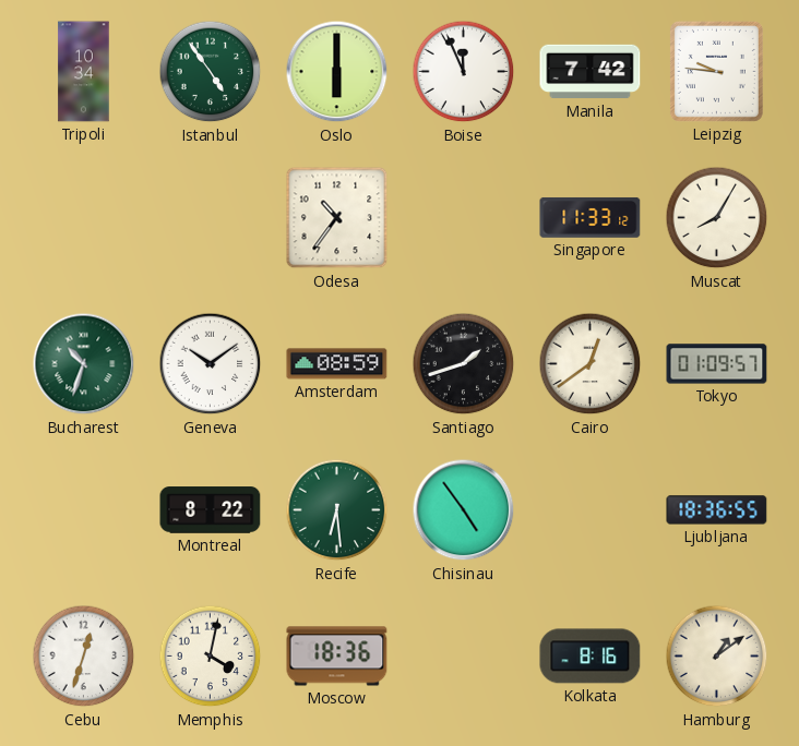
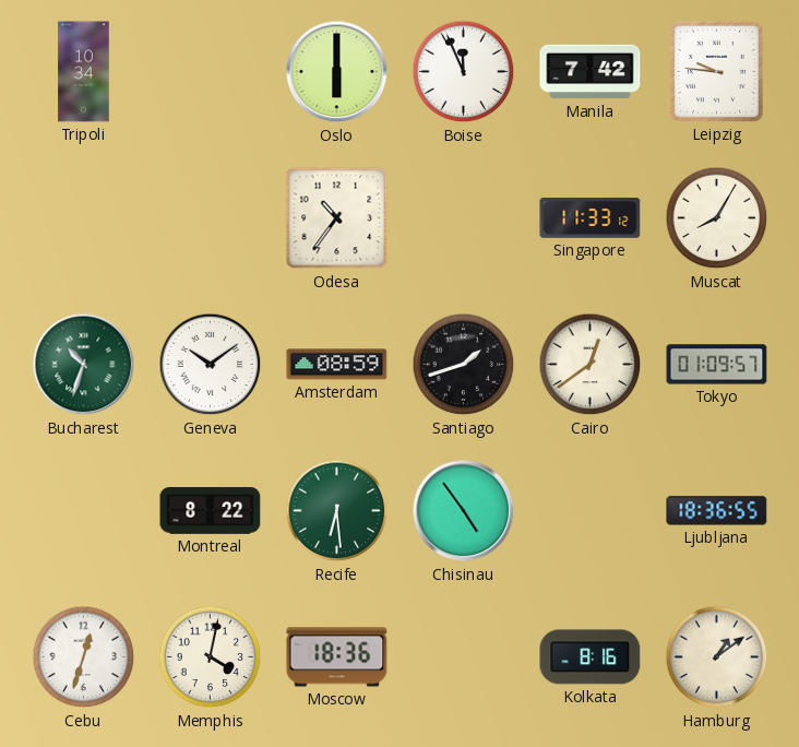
Istanbul: 4:54 -> none
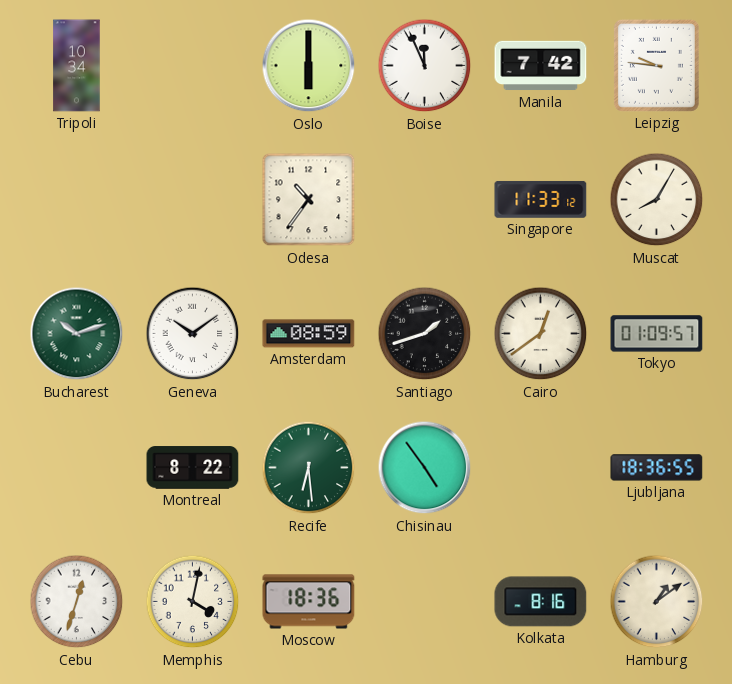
Bucharest: 10:33 -> 10:12
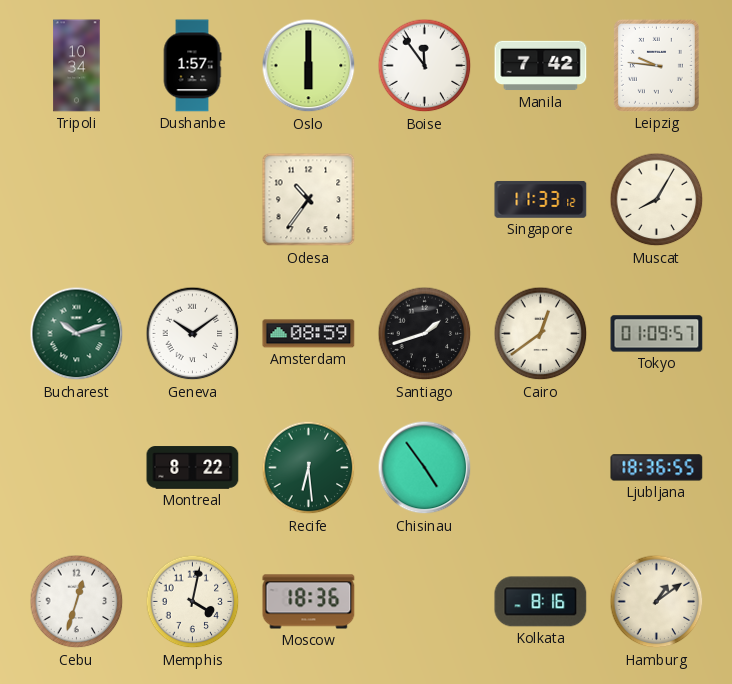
Dushanbe: none -> 1:57
Boise: 11:56 -> 11:54
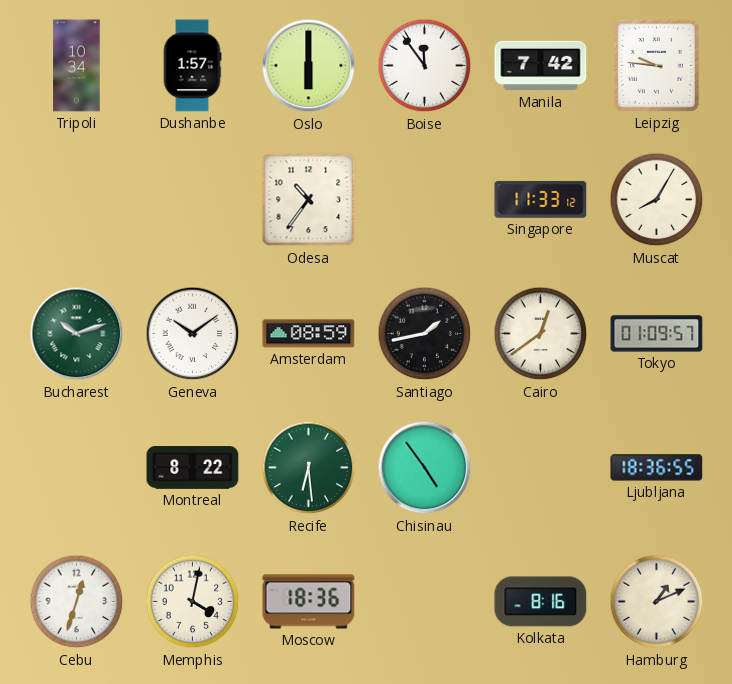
Santiago: 1:42 -> 1:43
Hamburg: 1:09 -> 1:11
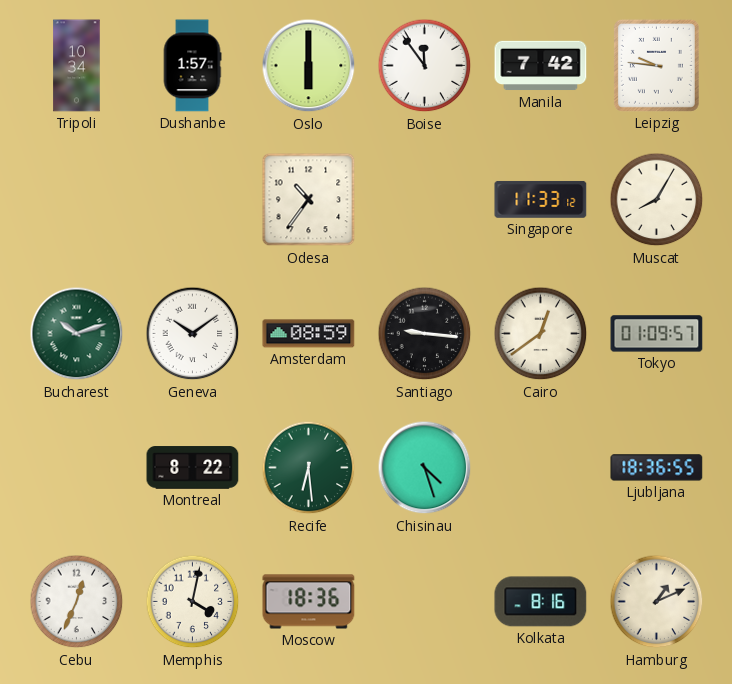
Santiago: 1:43 -> 9:16
Chisinau: 4:54 -> 4:27
Cebu: 12:33 -> 12:34
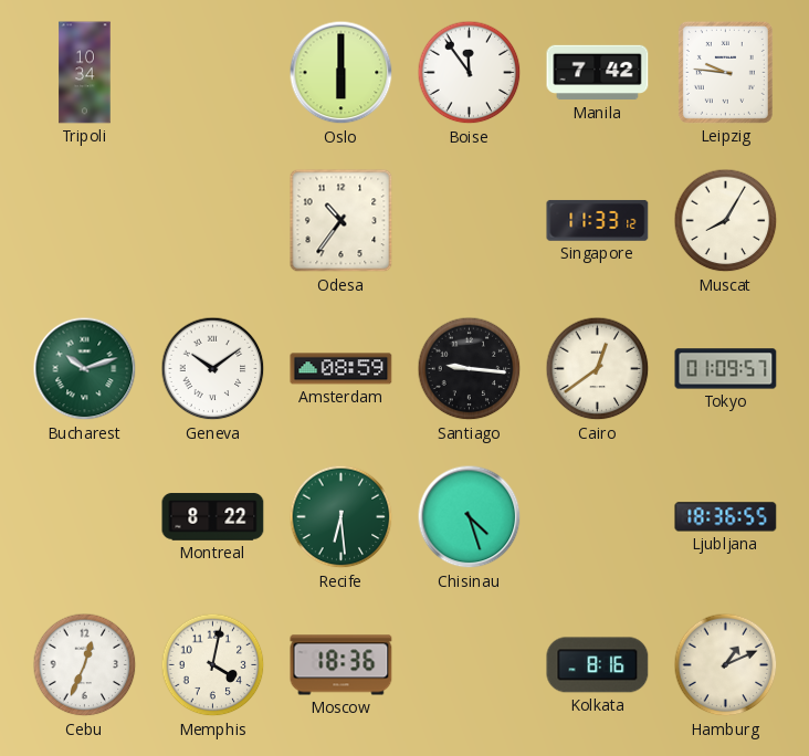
Dushanbe: 1:57 -> none
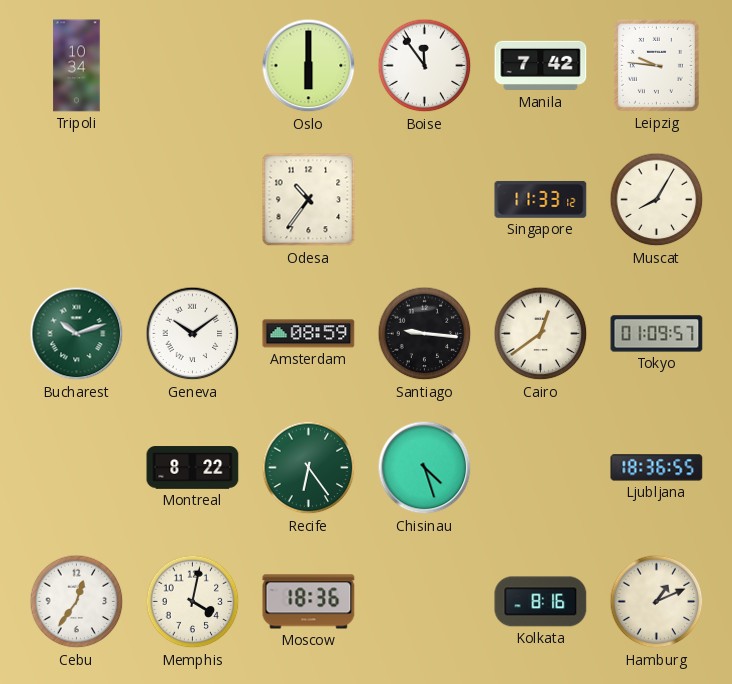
Recife: 6:29 -> 6:24
Cebu: 12:34 -> 12:36
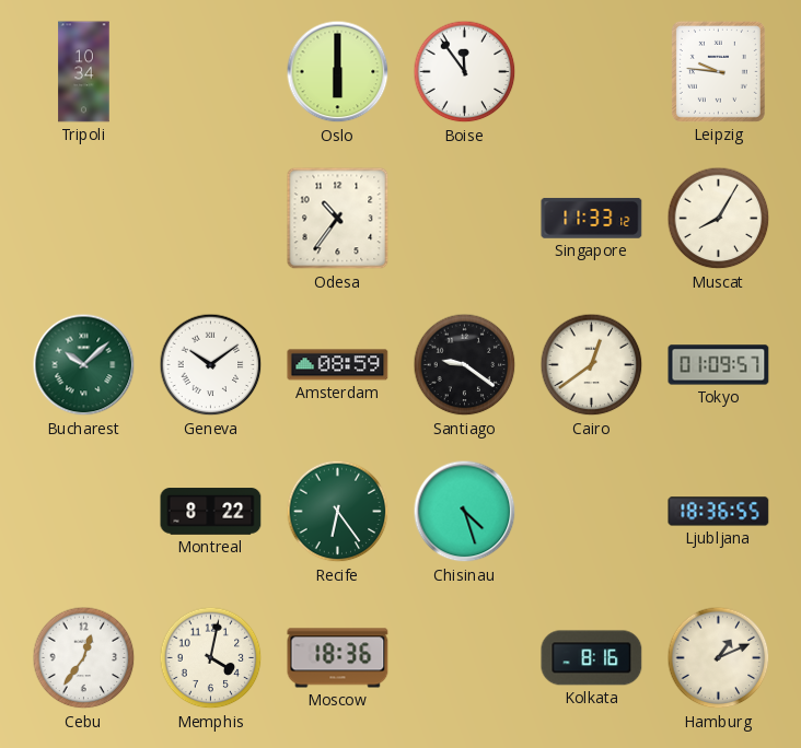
Manila: 7:42 -> none
Bucharest: 10:12 -> 10:08
Santiago: 9:16 -> 9:21
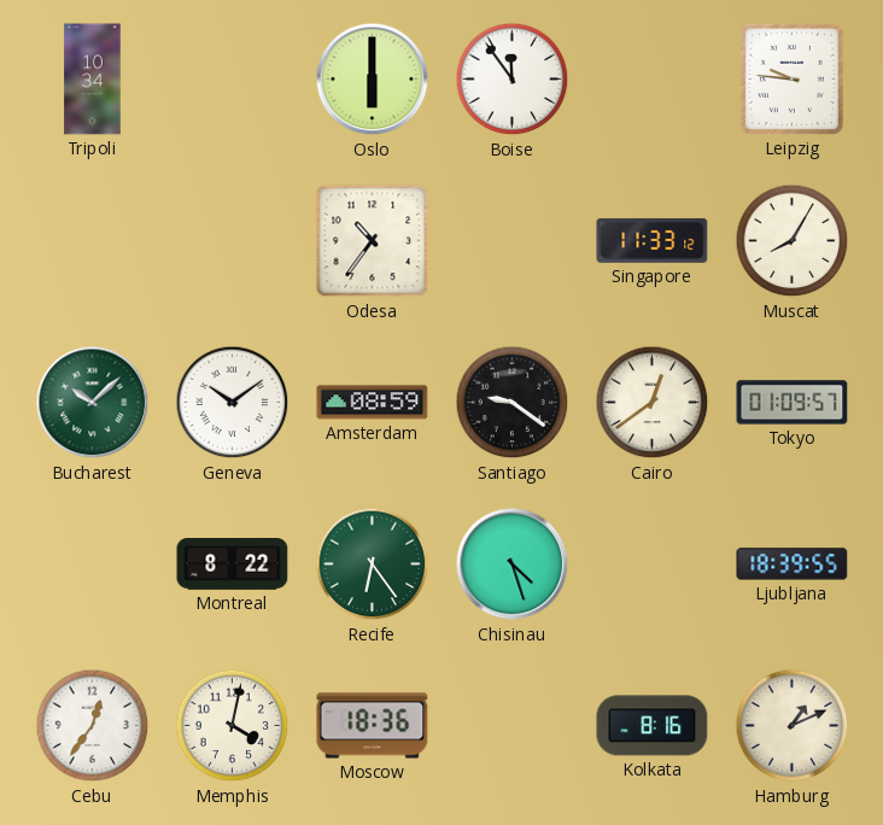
Ljubljana: 18:36 -> 18:39
